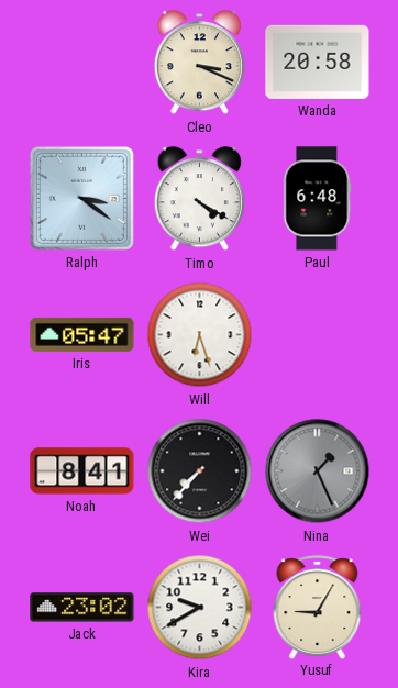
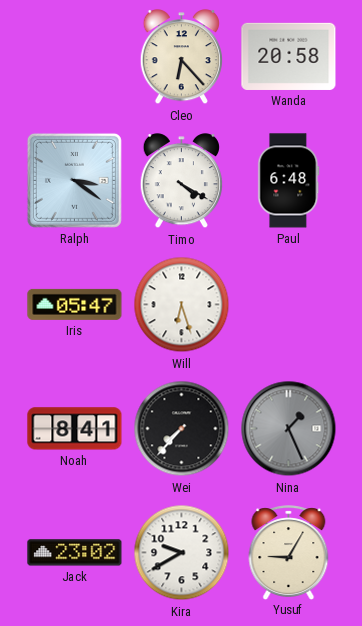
Cleo: 3:19 -> 6:23
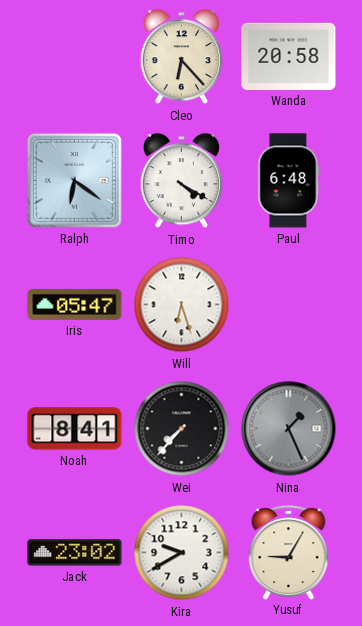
Ralph: 3:21 -> 6:21
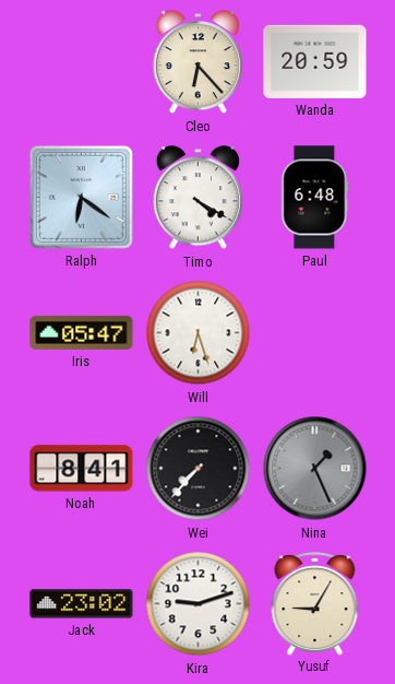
Wanda: 20:58 -> 20:59
Kira: 9:40 -> 9:12
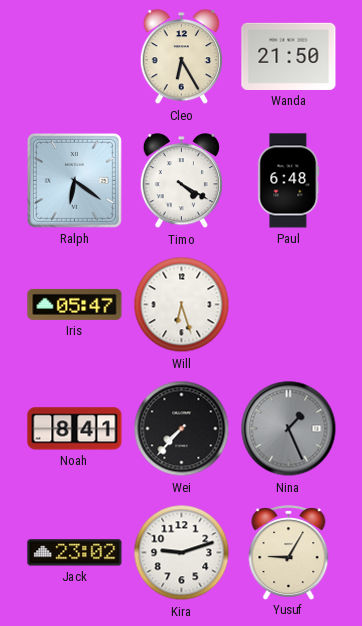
Cleo: 6:23 -> 6:25
Wanda: 20:59 -> 21:50
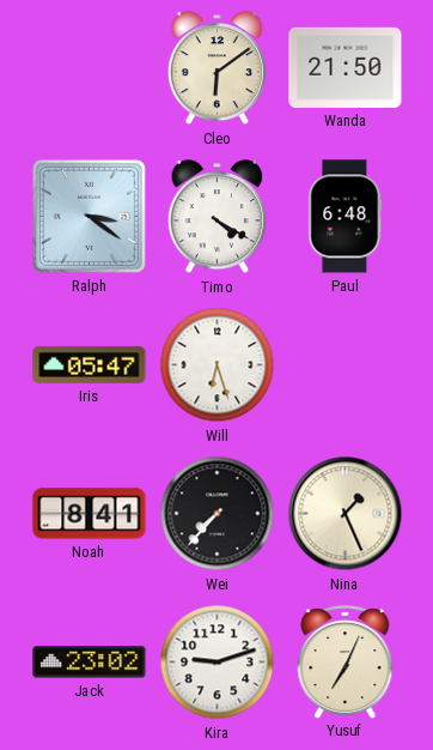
Cleo: 6:25 -> 6:09
Ralph: 6:21 -> 3:21
Nina dial: grey -> cream
Yusuf: 9:05 -> 7:04
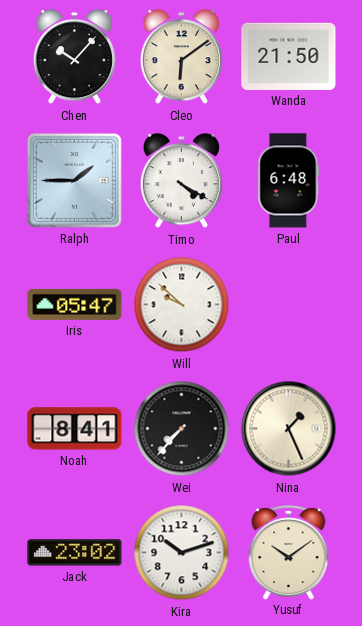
Chen: none -> 10:07
Ralph: 3:21 -> 1:45
Will: 6:27 -> 9:52
Kira: 9:12 -> 10:12
Yusuf: 7:04 -> 10:09
